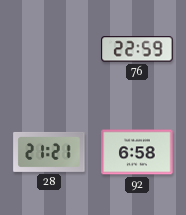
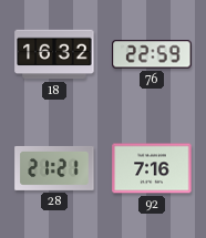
18: none -> 16:32
92: 6:58 -> 7:16
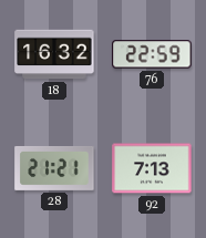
92: 7:16 -> 7:13
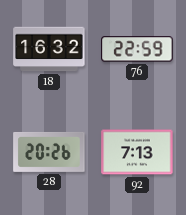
28: 21:21 -> 20:26
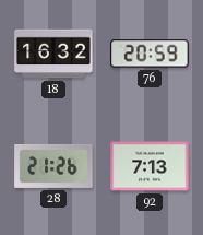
76: 22:59 -> 20:59
28: 20:26 -> 21:26
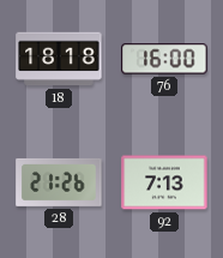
18: 16:32 -> 18:18
76: 20:59 -> 16:00
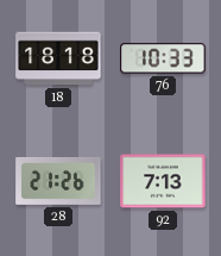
76: 16:00 -> 10:33
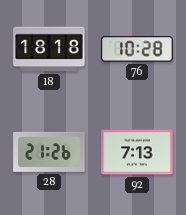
76: 10:33 -> 10:28
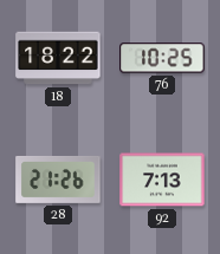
18: 18:18 -> 18:22
76: 10:28 -> 10:25
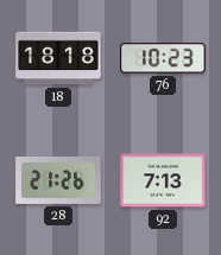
18: 18:22 -> 18:18
76: 10:25 -> 10:23
